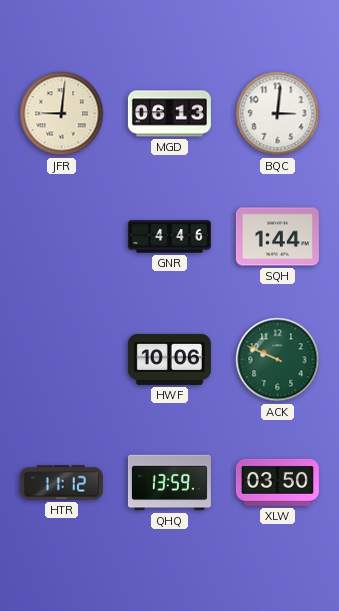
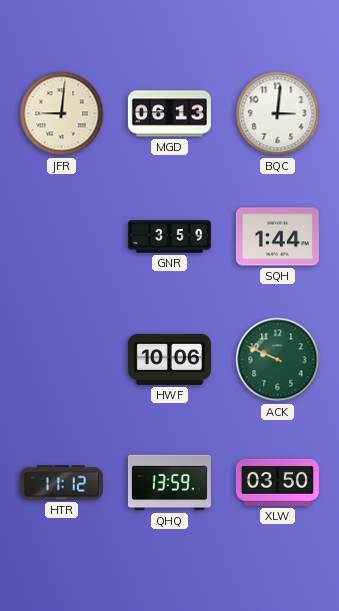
GNR: 4:46 -> 3:59
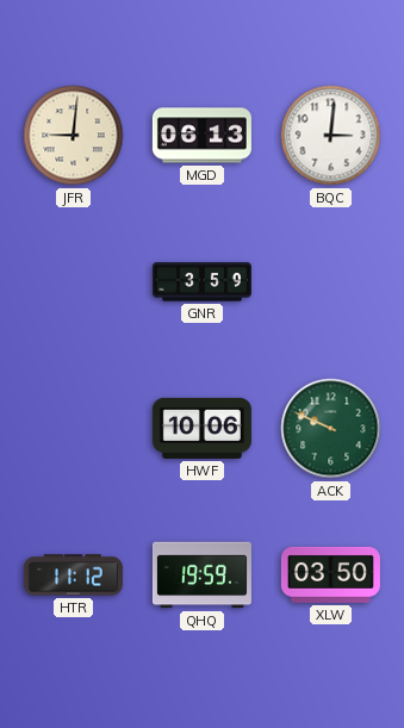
SQH: 1:44 -> none
QHQ: 13:59 -> 19:59
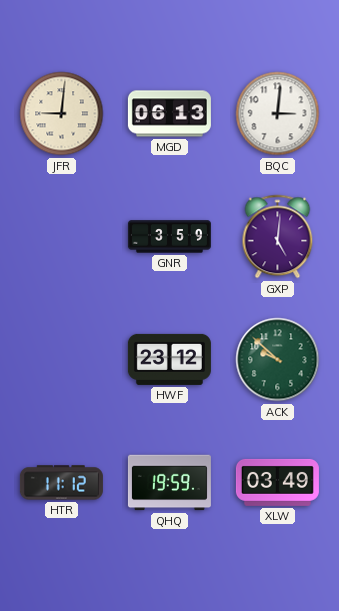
GXP: none -> 5:01
HWF: 10:06 -> 23:12
ACK: 9:49 -> 9:52
XLW: 03:50 -> 03:49
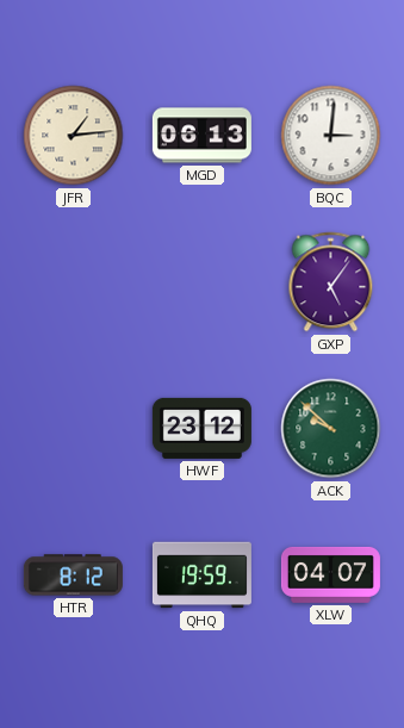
JFR: 9:01 -> 1:14
GNR: 3:59 -> none
GXP: 5:01 -> 5:06
HTR: 11:12 -> 8:12
XLW: 03:49 -> 04:07
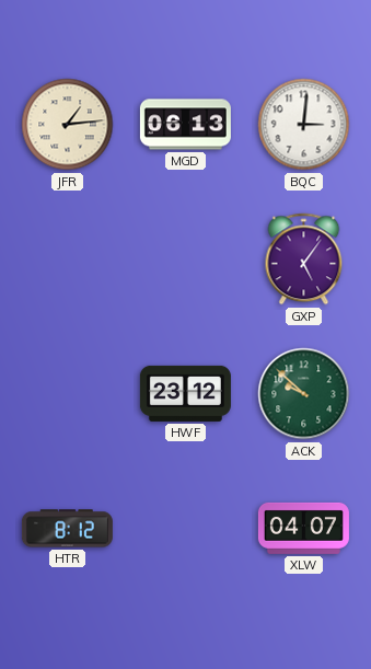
QHQ: 19:59 -> none
